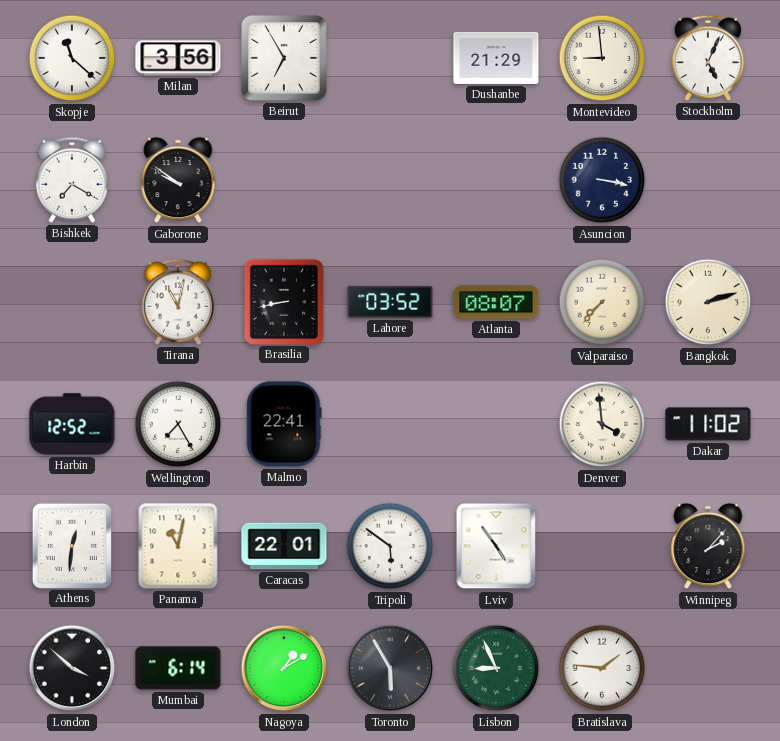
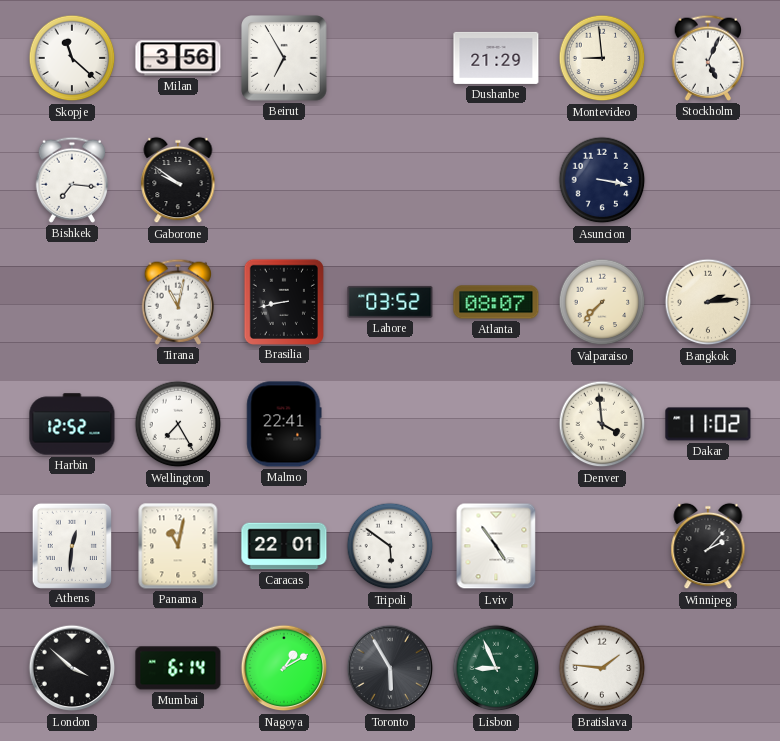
Bishkek: 7:20 -> 7:16
Bangkok: 2:12 -> 2:14
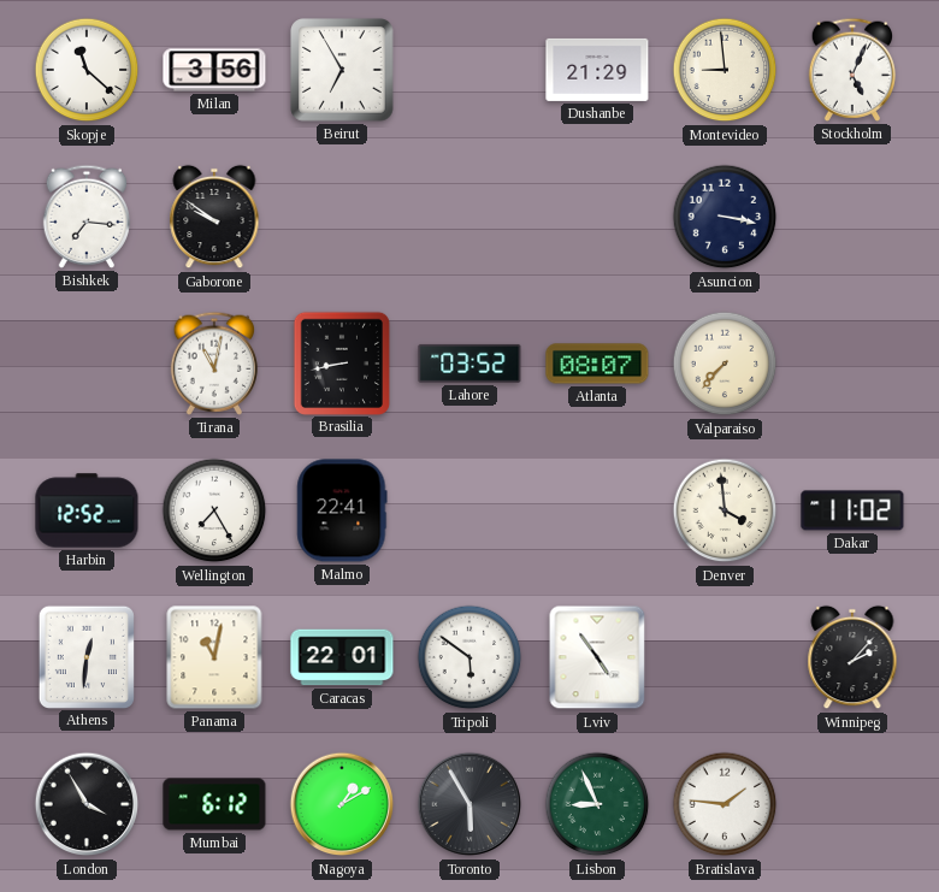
Bangkok: 2:14 -> none
London: 3:52 -> 3:55
Mumbai: 6:14 -> 6:12
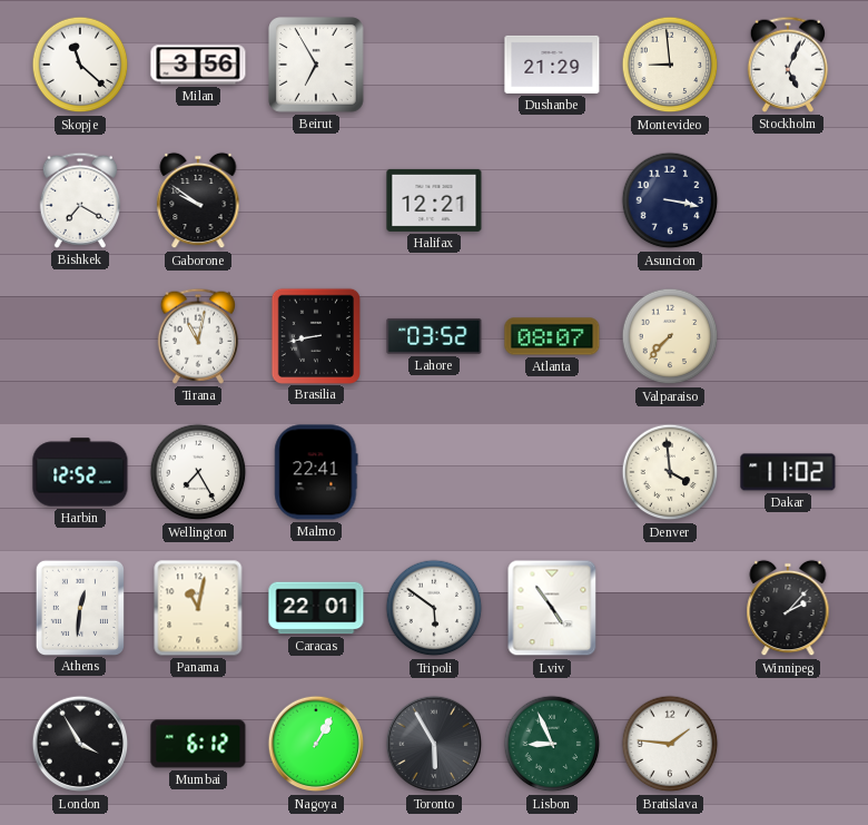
Bishkek: 7:16 -> 7:20
Halifax: none -> 12:21
Nagoya: 1:10 -> 1:05
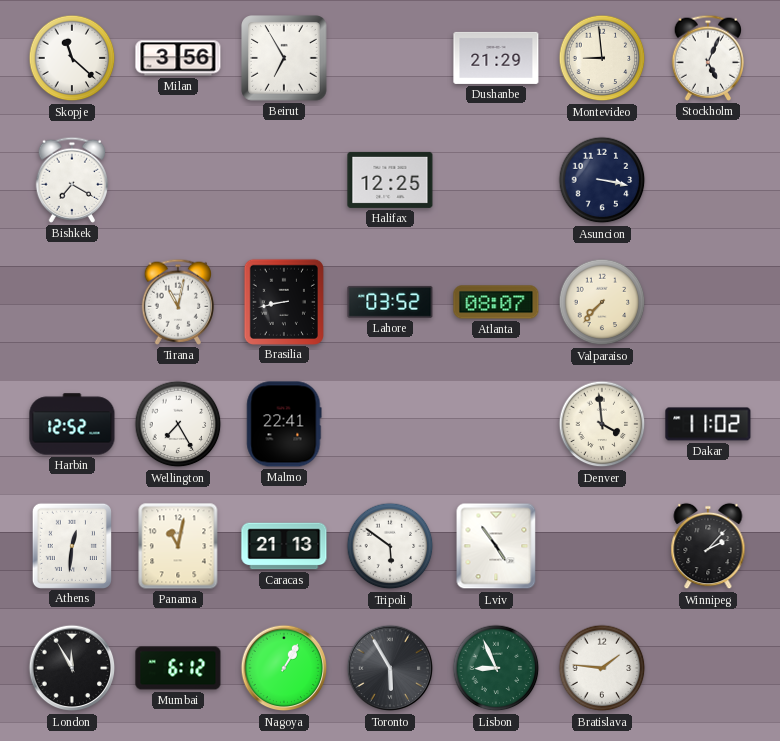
Gaborone: 9:51 -> none
Halifax: 12:21 -> 12:25
Caracas: 22:01 -> 21:13
London: 3:55 -> 11:55
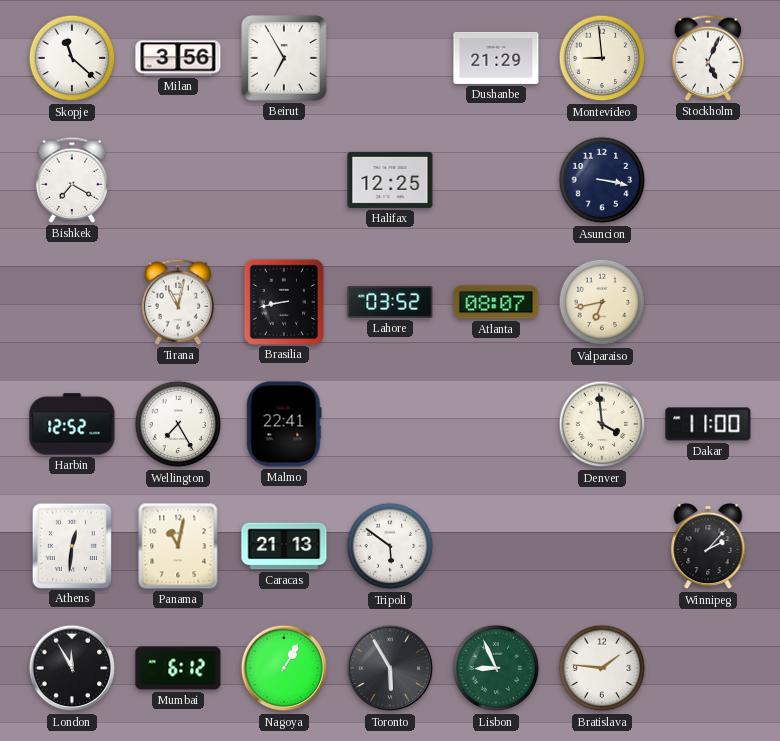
Valparaiso: 7:37 -> 6:43
Dakar: 11:02 -> 11:00
Lviv: 4:54 -> none
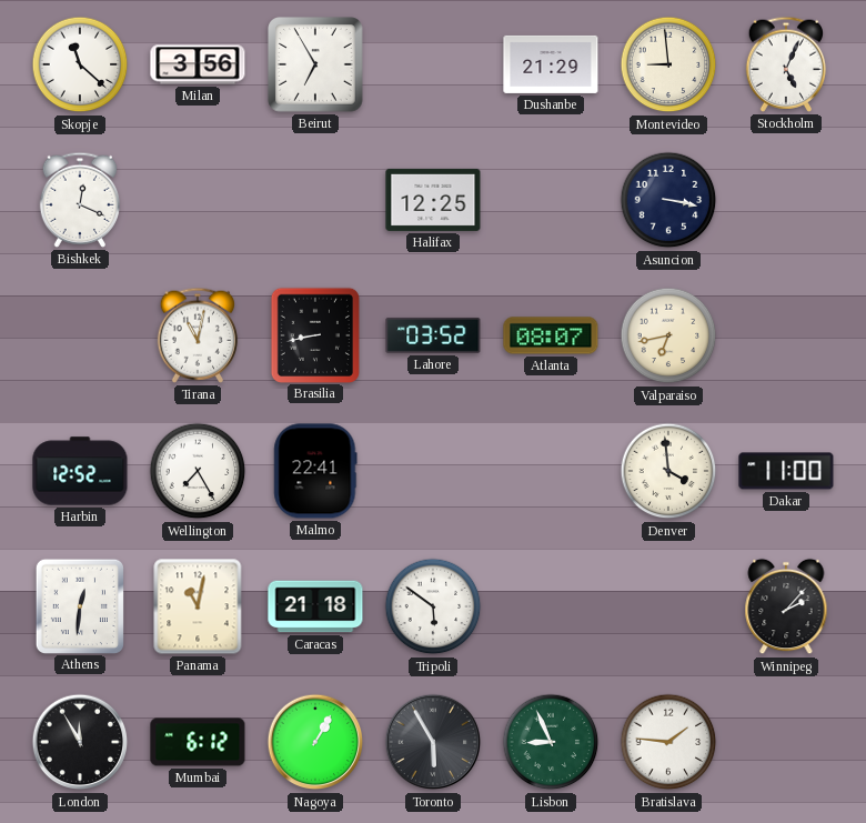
Bishkek: 7:20 -> 12:19
Caracas: 21:13 -> 21:18
